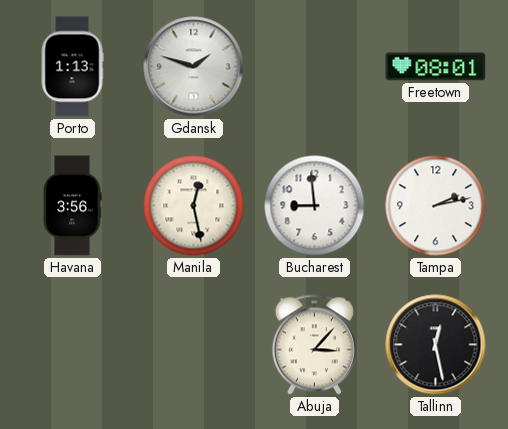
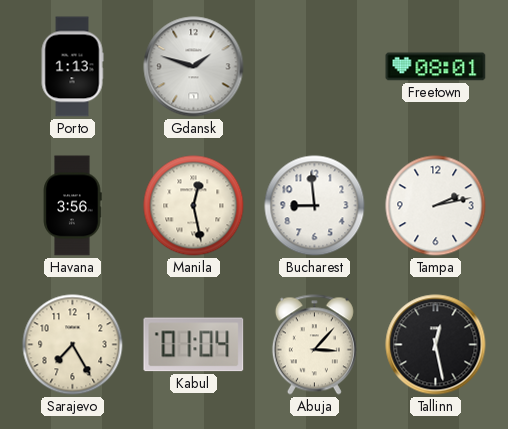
Sarajevo: none -> 7:25
Kabul: none -> 01:04
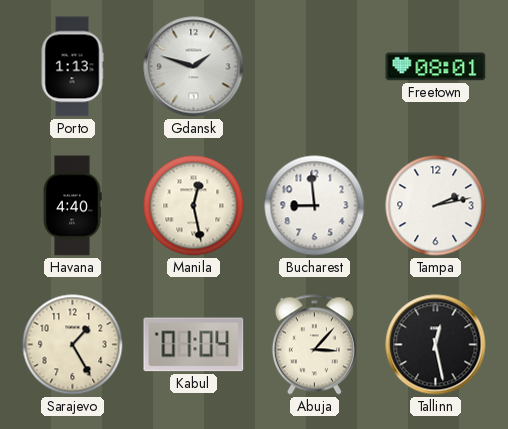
Havana: 3:56 -> 4:40
Sarajevo: 7:25 -> 1:25
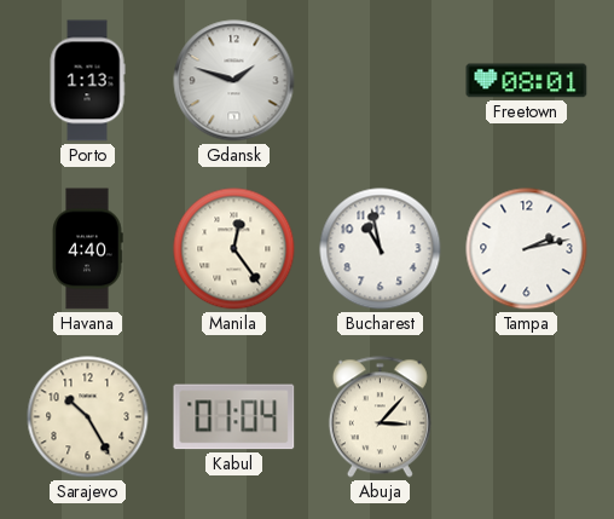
Manila: 12:28 -> 12:24
Bucharest: 8:59 -> 10:58
Sarajevo: 1:25 -> 10:25
Tallinn: 12:28 -> none
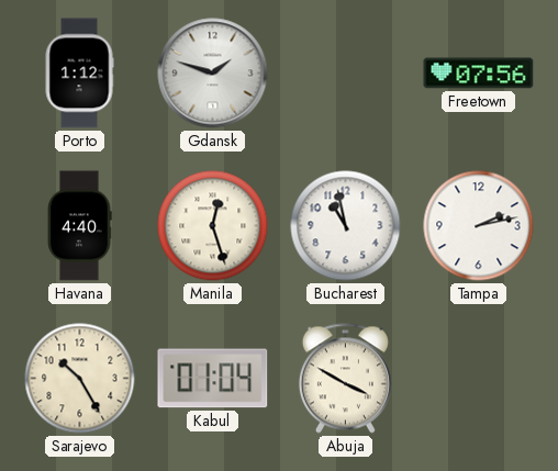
Porto: 1:13 -> 1:12
Freetown: 08:01 -> 07:56
Manila: 12:24 -> 12:27
Abuja: 3:07 -> 3:50
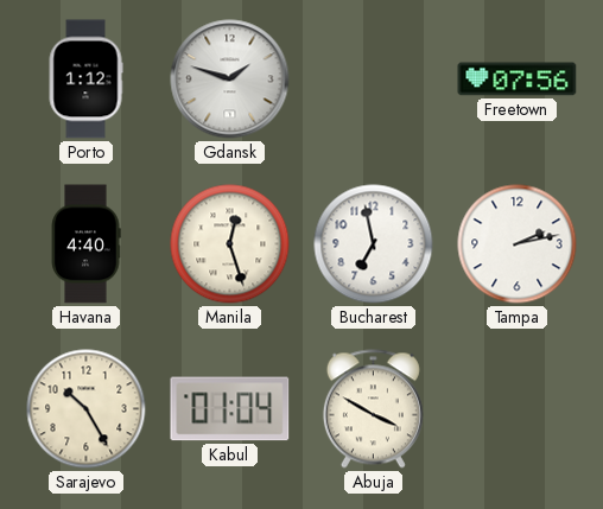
Bucharest: 10:58 -> 6:58
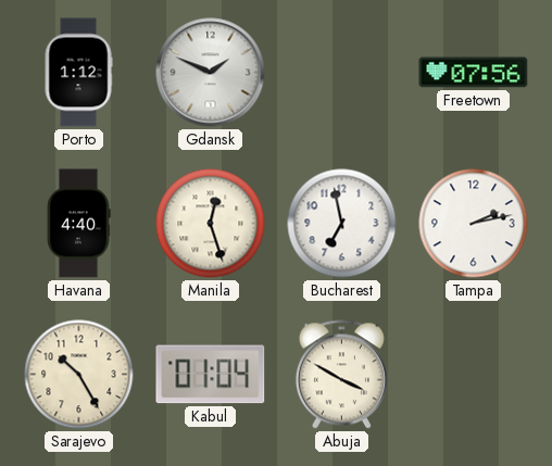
Gdansk: 1:48 -> 1:49
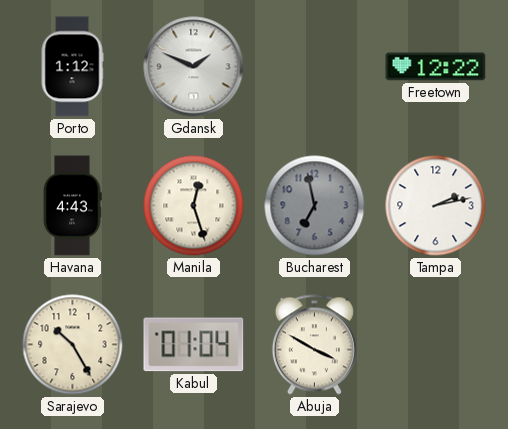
Freetown: 07:56 -> 12:22
Havana: 4:40 -> 4:43
Bucharest dial: white -> grey
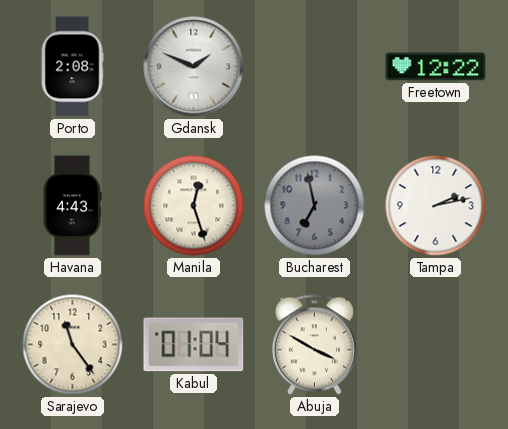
Porto: 1:12 -> 2:08
Sarajevo: 10:25 -> 11:24
